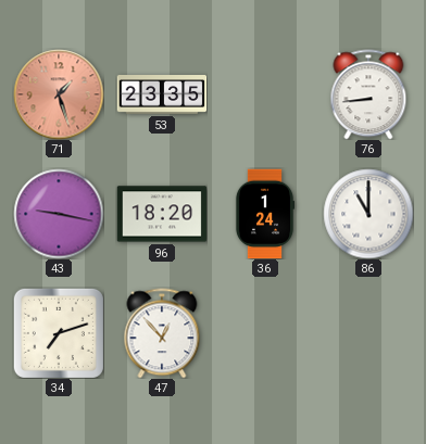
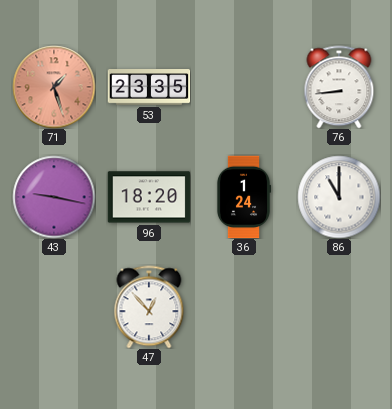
34: 7:12 -> none
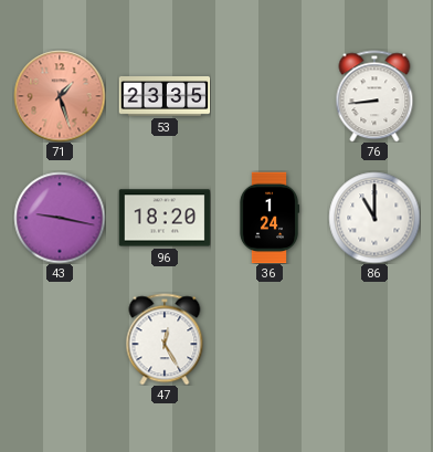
47: 12:53 -> 12:25
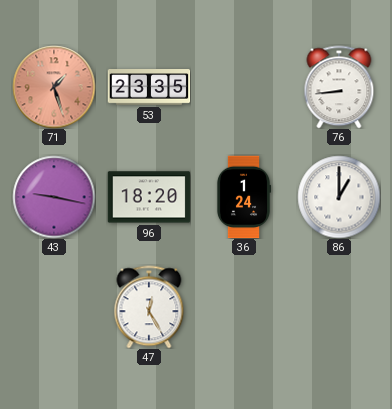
86: 11:00 -> 1:00
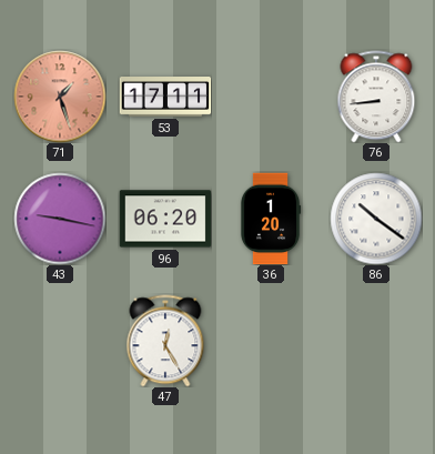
53: 23:35 -> 17:11
96: 18:20 -> 06:20
36: 1:24 -> 1:20
86: 1:00 -> 10:21
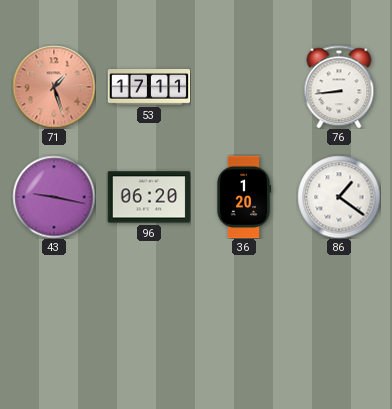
86: 10:21 -> 1:21
47: 12:25 -> none
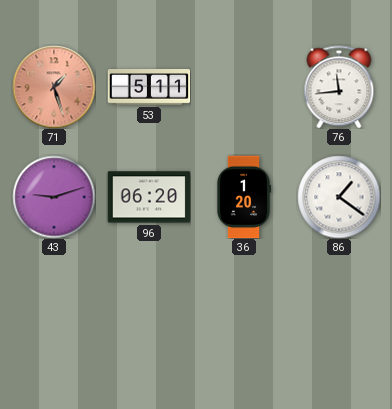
53: 17:11 -> 5:11
76: 8:44 -> 11:44
43: 9:17 -> 9:12
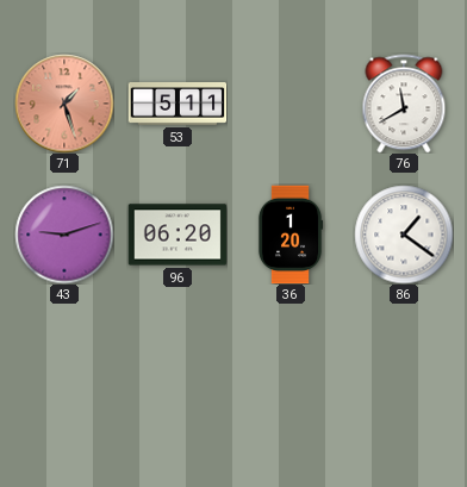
76: 11:44 -> 11:40
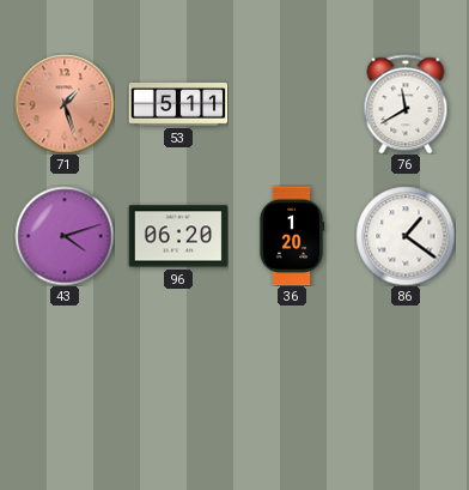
43: 9:12 -> 4:12
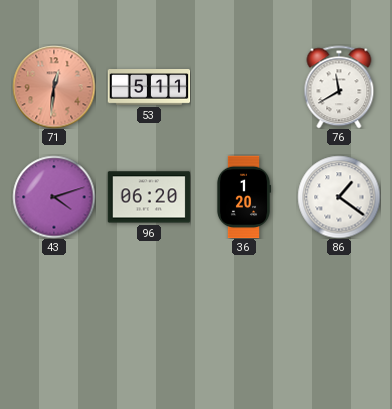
71: 1:27 -> 12:31
